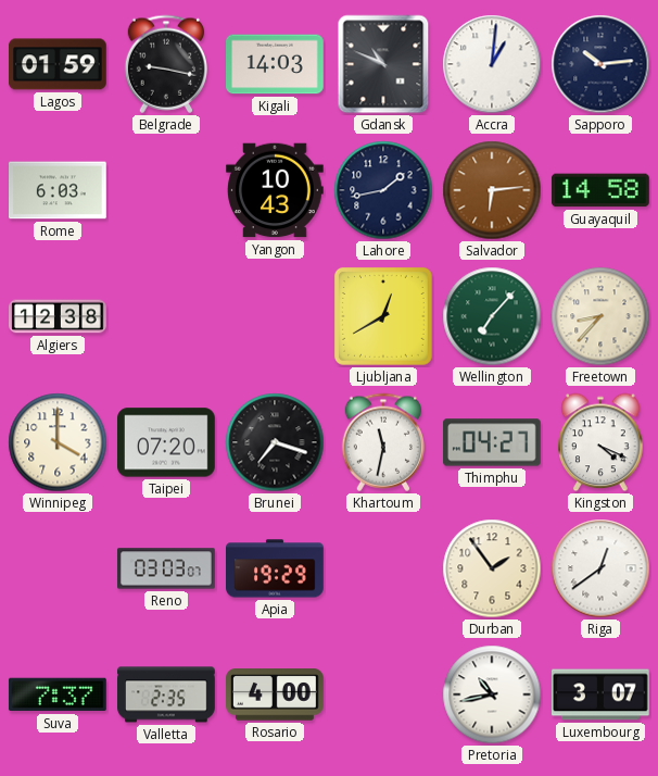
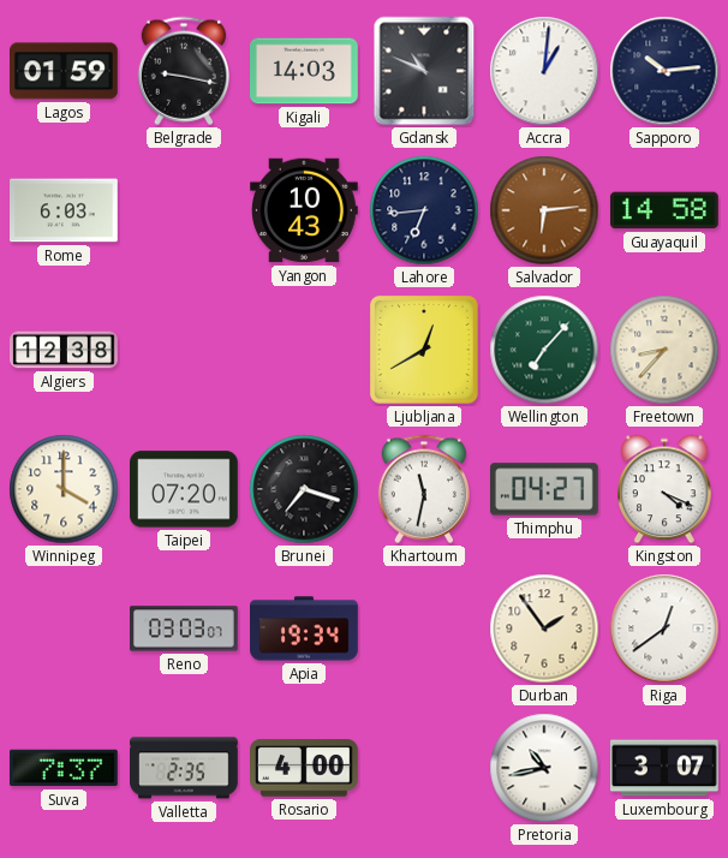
Lahore: 1:43 -> 6:44
Apia: 19:29 -> 19:34
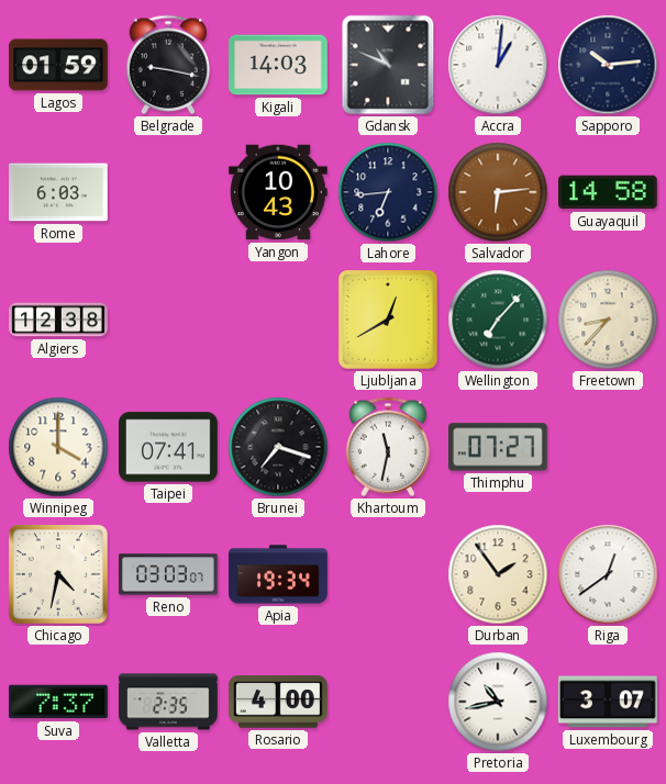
Taipei: 07:20 -> 07:41
Thimphu: 04:27 -> 07:27
Kingston: 4:19 -> none
Chicago: none -> 4:32
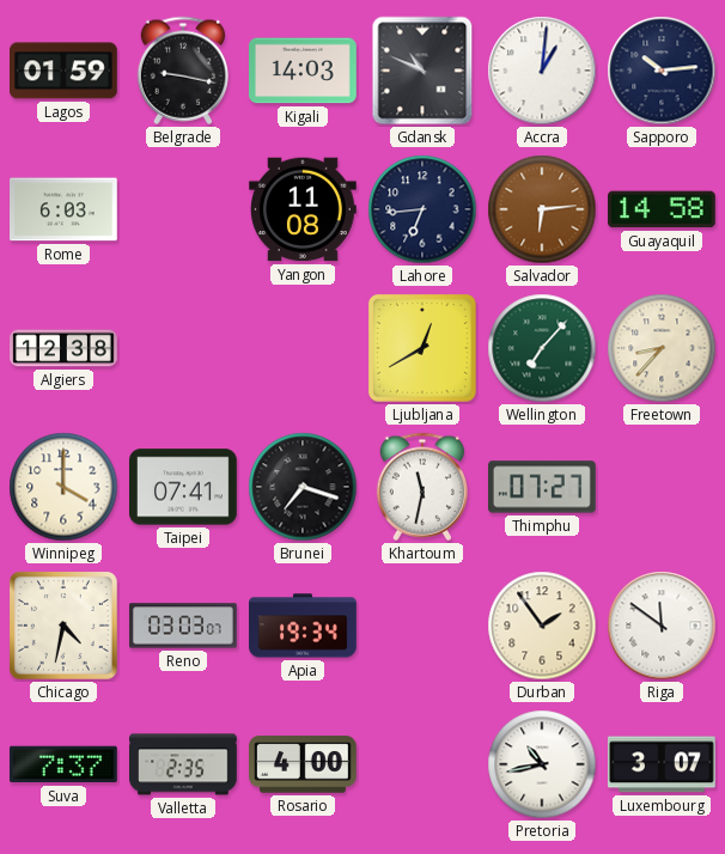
Yangon: 10:43 -> 11:08
Riga: 12:39 -> 11:51
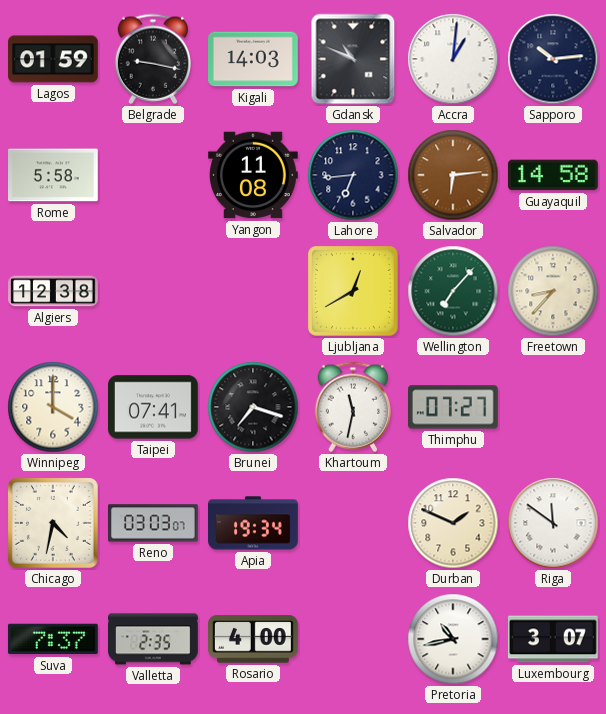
Rome: 6:03 -> 5:58
Durban: 1:54 -> 1:49
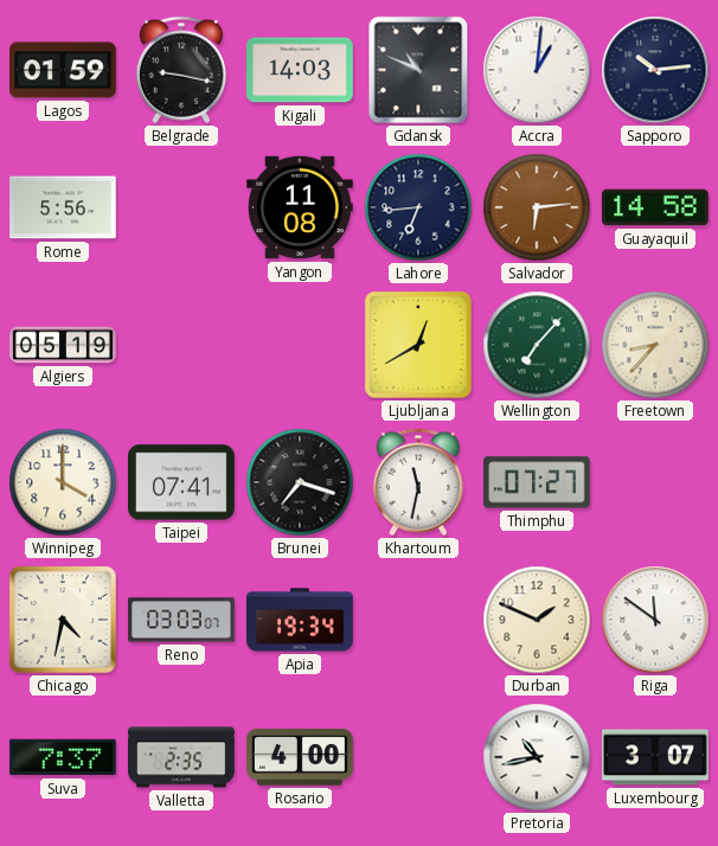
Rome: 5:58 -> 5:56
Algiers: 12:38 -> 05:19
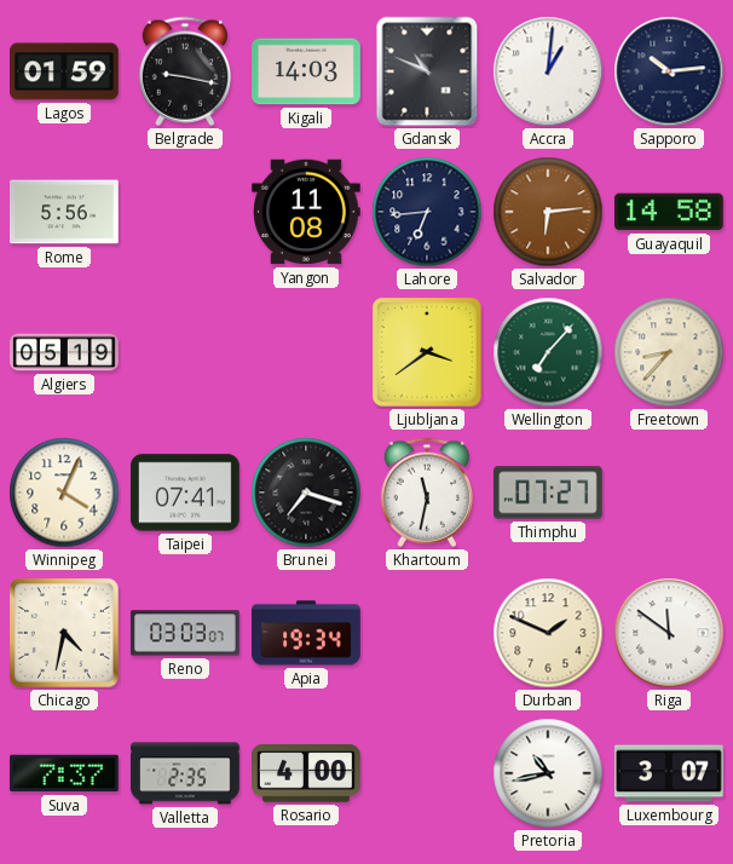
Ljubljana: 12:40 -> 3:39
Winnipeg: 4:00 -> 4:04
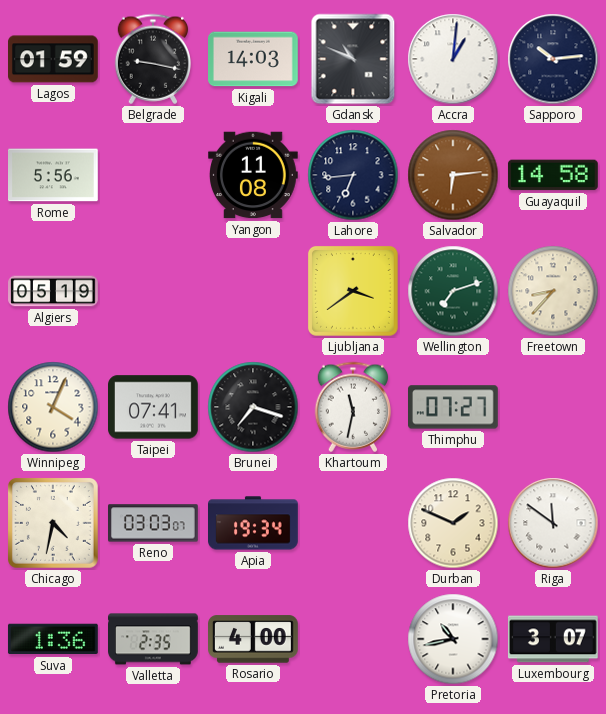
Wellington: 7:07 -> 7:12
Suva: 7:37 -> 1:36
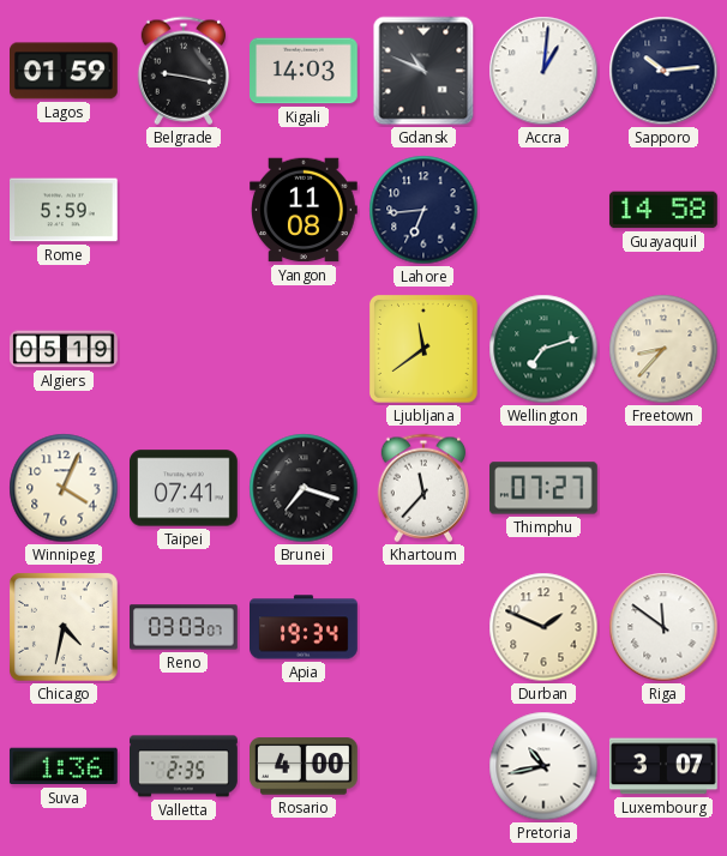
Rome: 5:56 -> 5:59
Salvador: 6:14 -> none
Ljubljana: 3:39 -> 11:39
Khartoum: 11:32 -> 11:37
